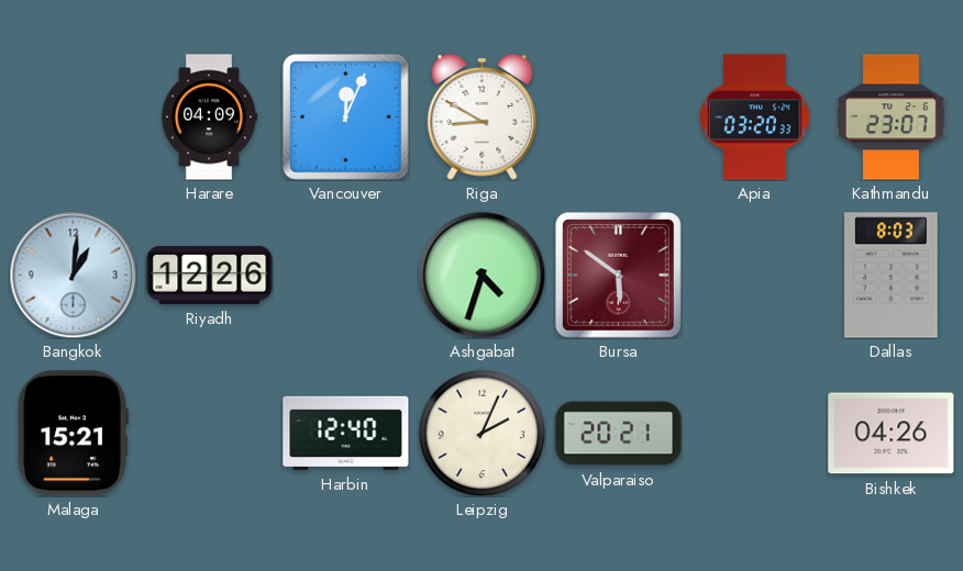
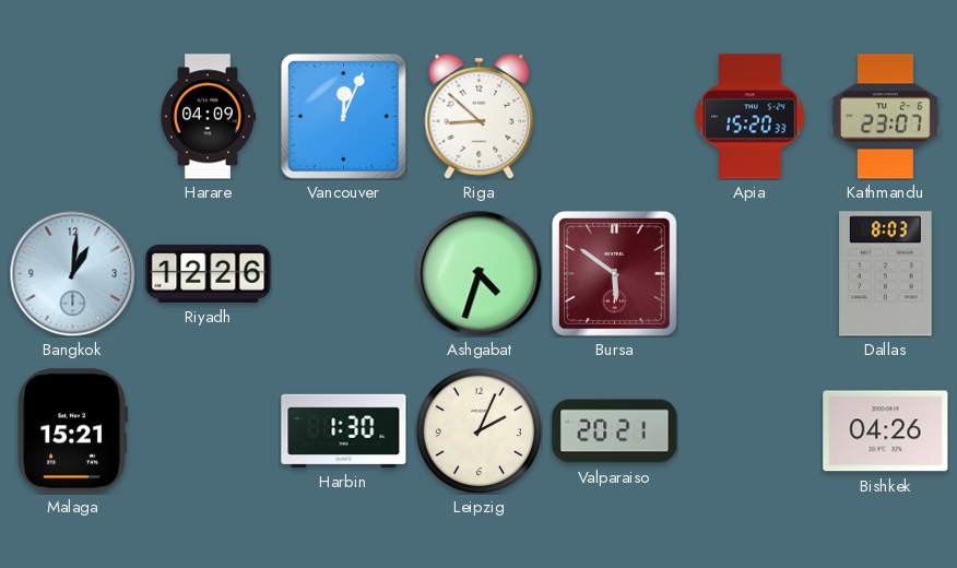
Riga: 8:50 -> 8:52
Apia: 03:20 -> 15:20
Harbin: 12:40 -> 1:30
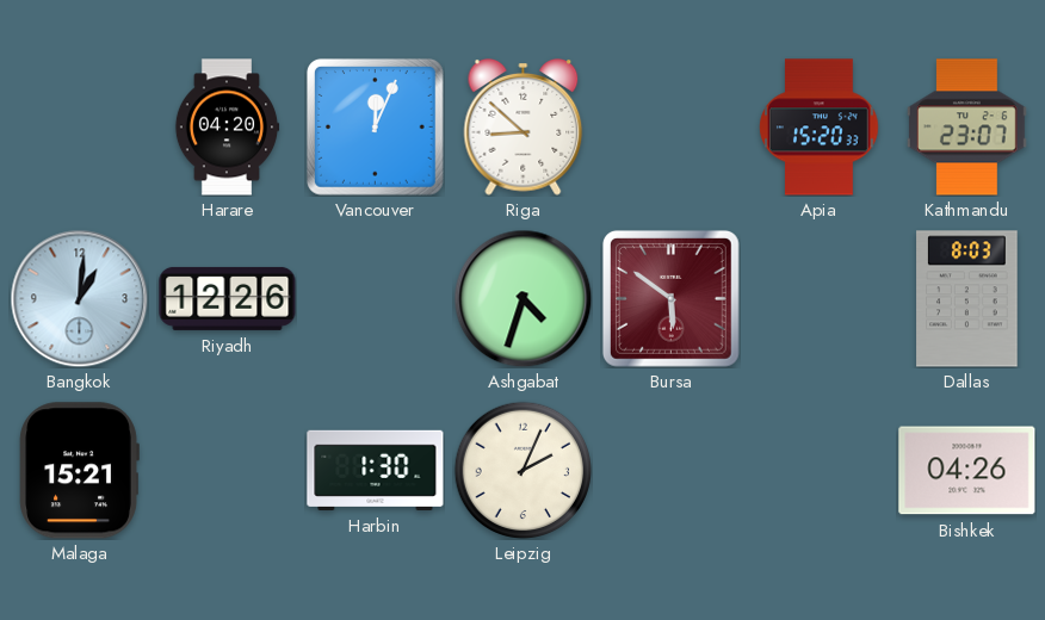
Harare: 04:09 -> 04:20
Valparaiso: 20:21 -> none
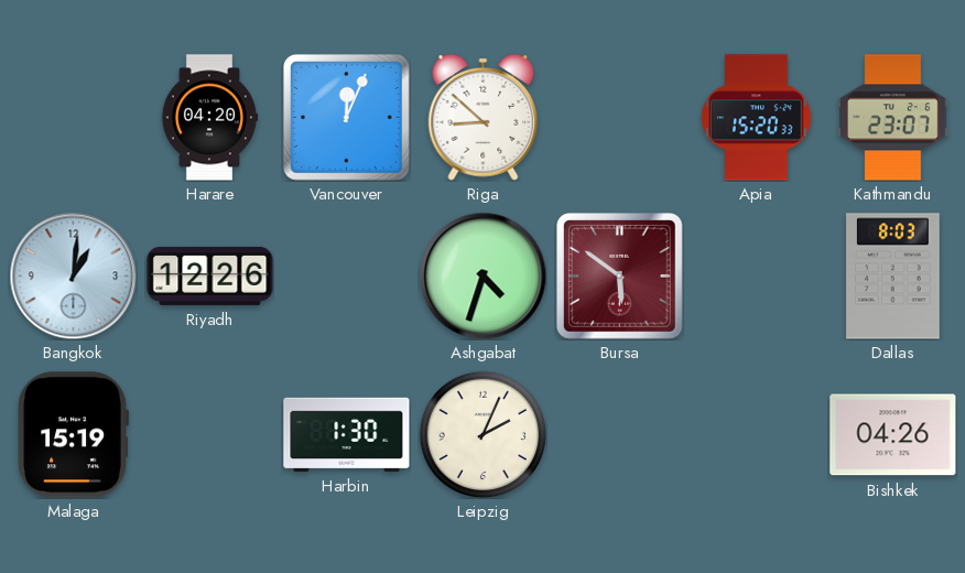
Malaga: 15:21 -> 15:19
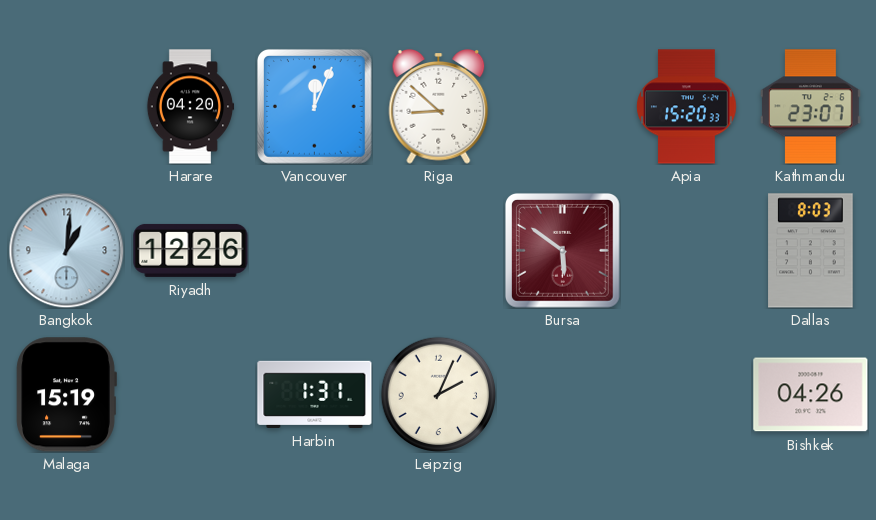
Ashgabat: 4:33 -> none
Harbin: 1:30 -> 1:31
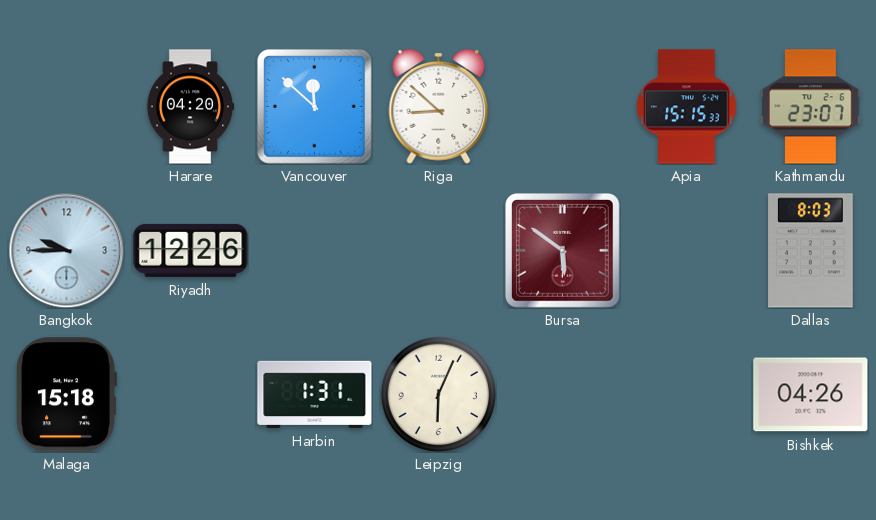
Vancouver: 12:04 -> 11:52
Apia: 15:20 -> 15:15
Bangkok: 1:01 -> 9:45
Malaga: 15:19 -> 15:18
Leipzig: 2:04 -> 6:04
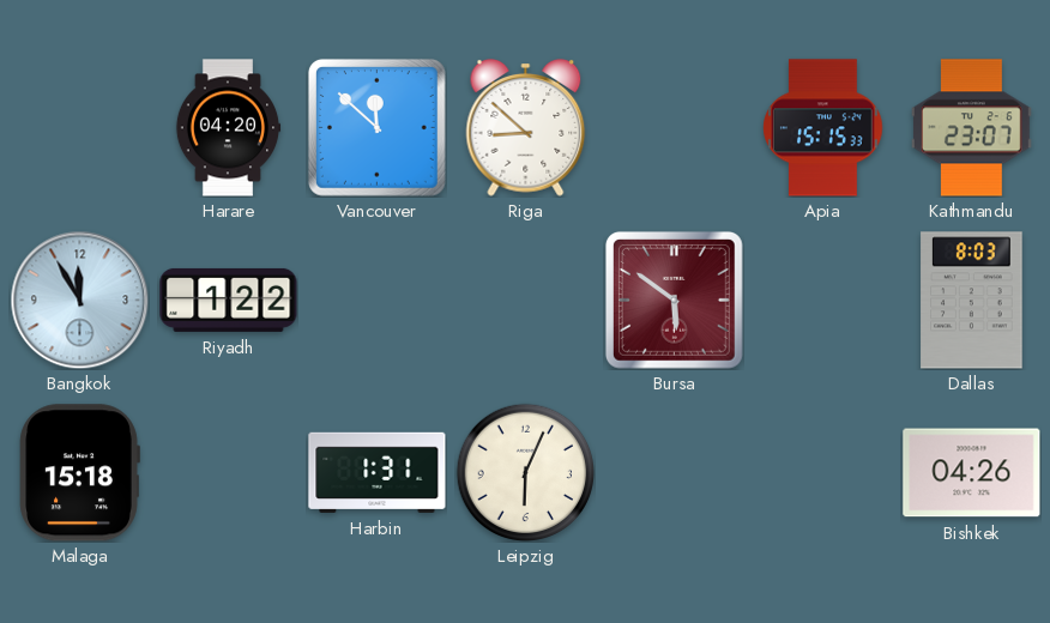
Bangkok: 9:45 -> 11:55
Riyadh: 12:26 -> 1:22
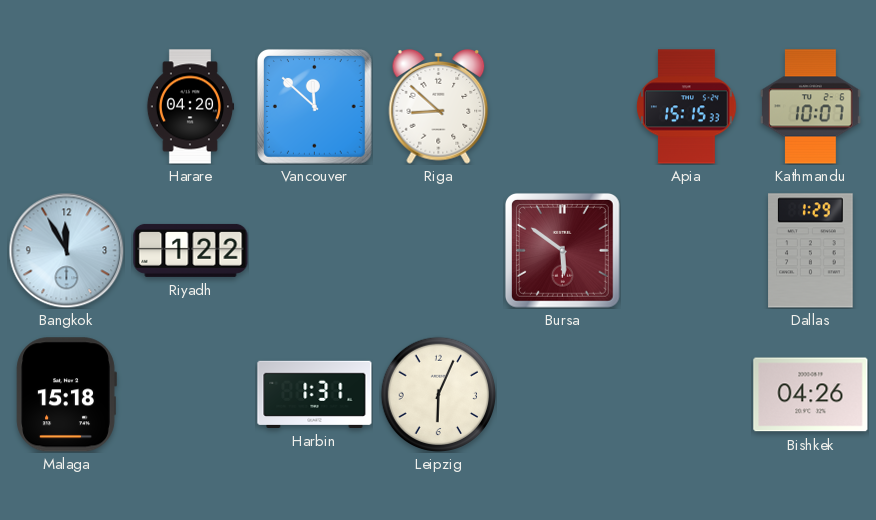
Kathmandu: 23:07 -> 10:07
Dallas: 8:03 -> 1:29
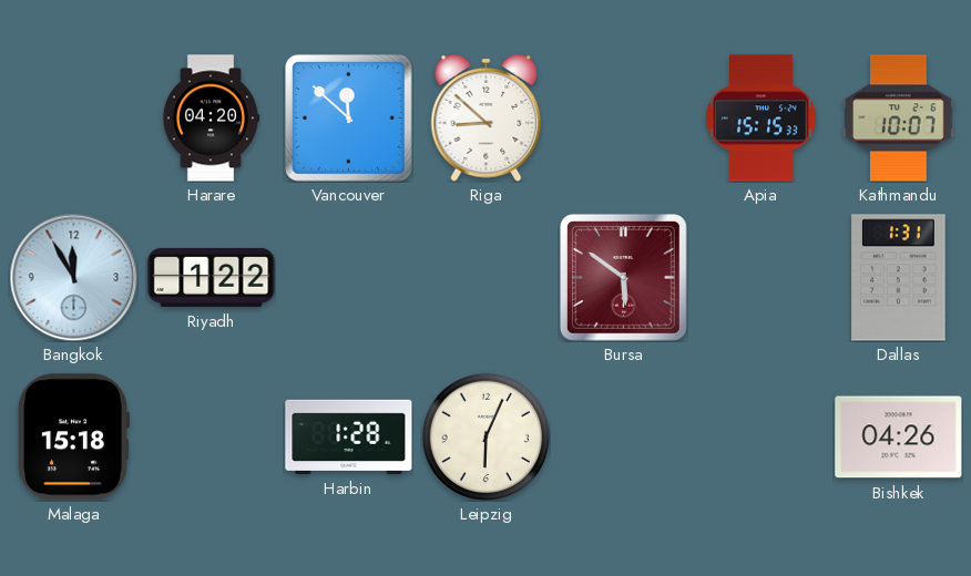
Dallas: 1:29 -> 1:31
Harbin: 1:31 -> 1:28
